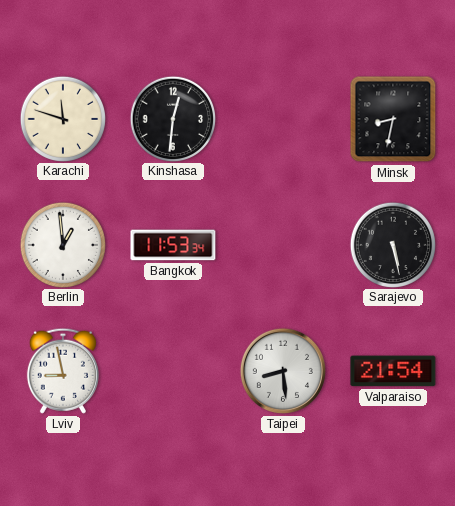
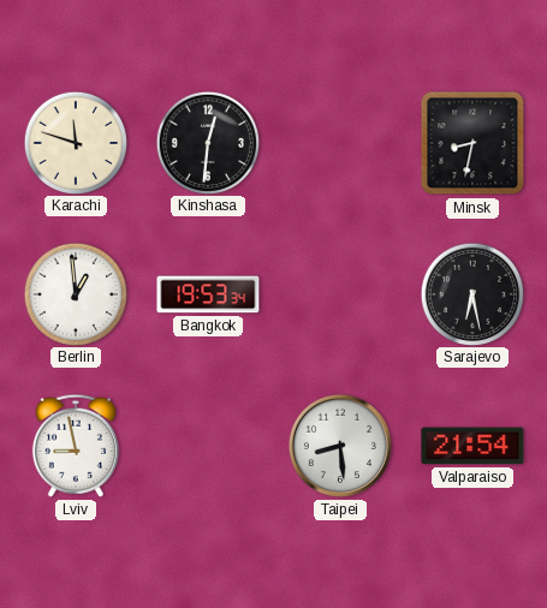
Bangkok: 11:53 -> 19:53
Sarajevo: 5:28 -> 6:28
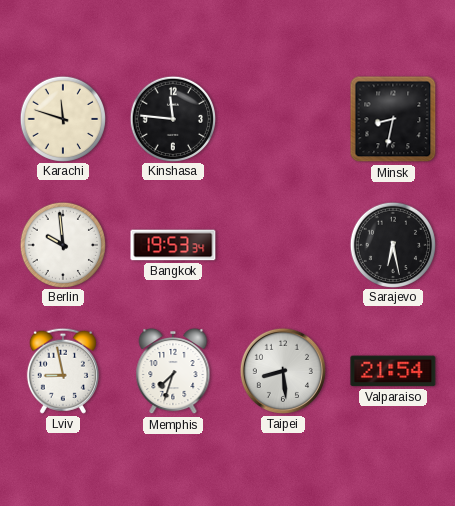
Kinshasa: 12:31 -> 11:46
Berlin: 12:59 -> 9:59
Memphis: none -> 7:33
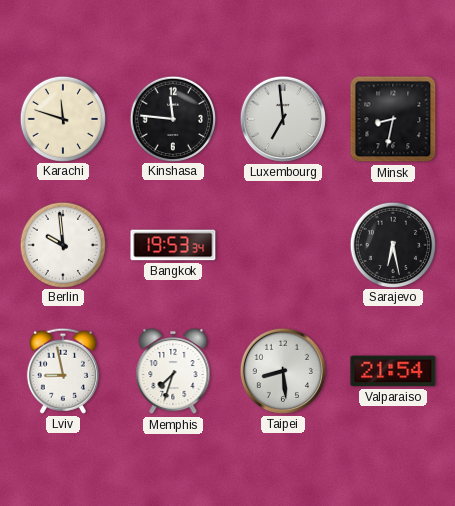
Luxembourg: none -> 6:59
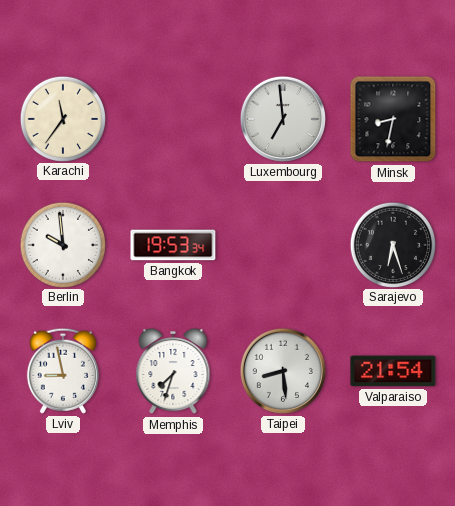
Karachi: 11:48 -> 11:36
Kinshasa: 11:46 -> none
Sarajevo: 6:28 -> 6:27
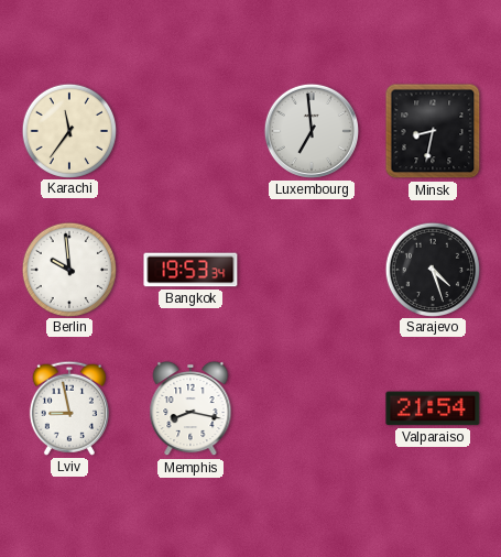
Sarajevo: 6:27 -> 4:27
Memphis: 7:33 -> 8:17
Taipei: 8:29 -> none
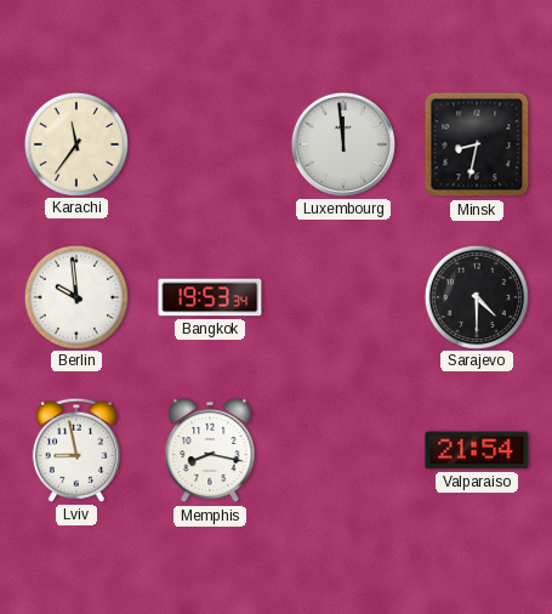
Luxembourg: 6:59 -> 11:59
Sarajevo: 4:27 -> 4:30
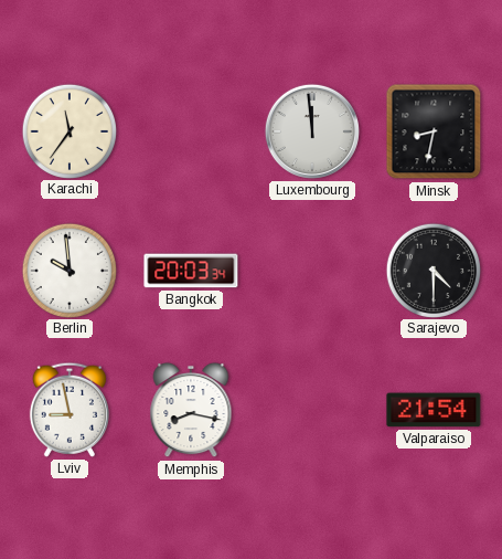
Bangkok: 19:53 -> 20:03
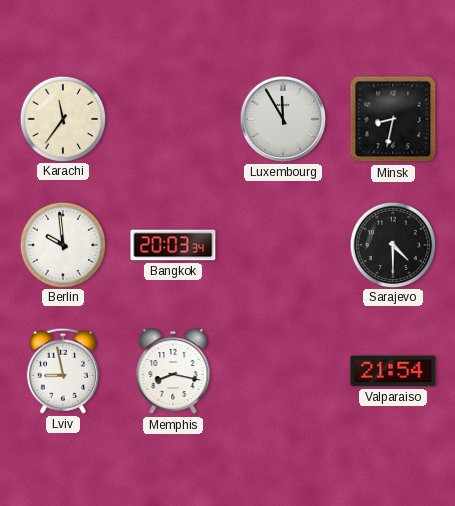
Luxembourg: 11:59 -> 11:55
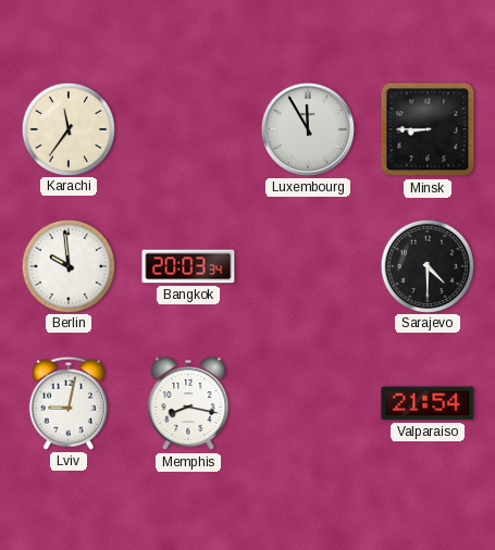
Minsk: 8:32 -> 8:45
Lviv: 8:58 -> 9:02
